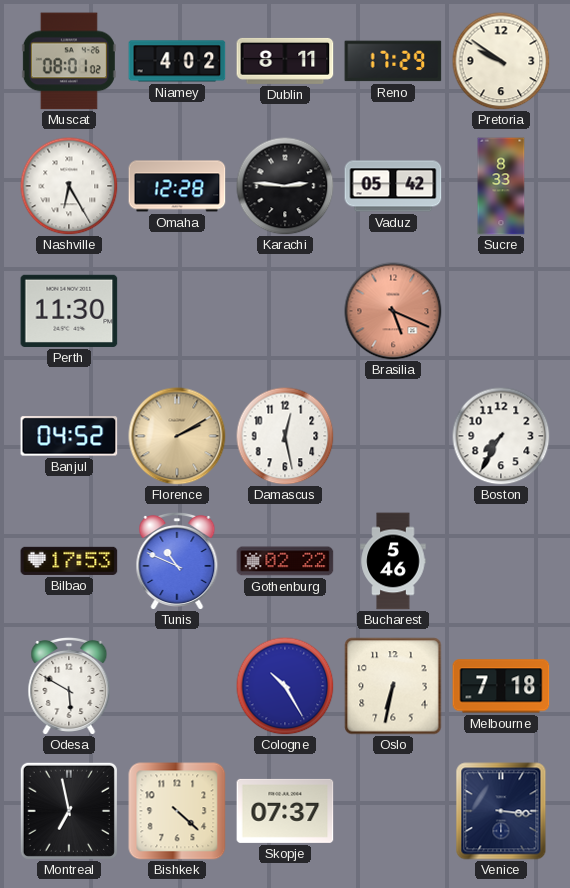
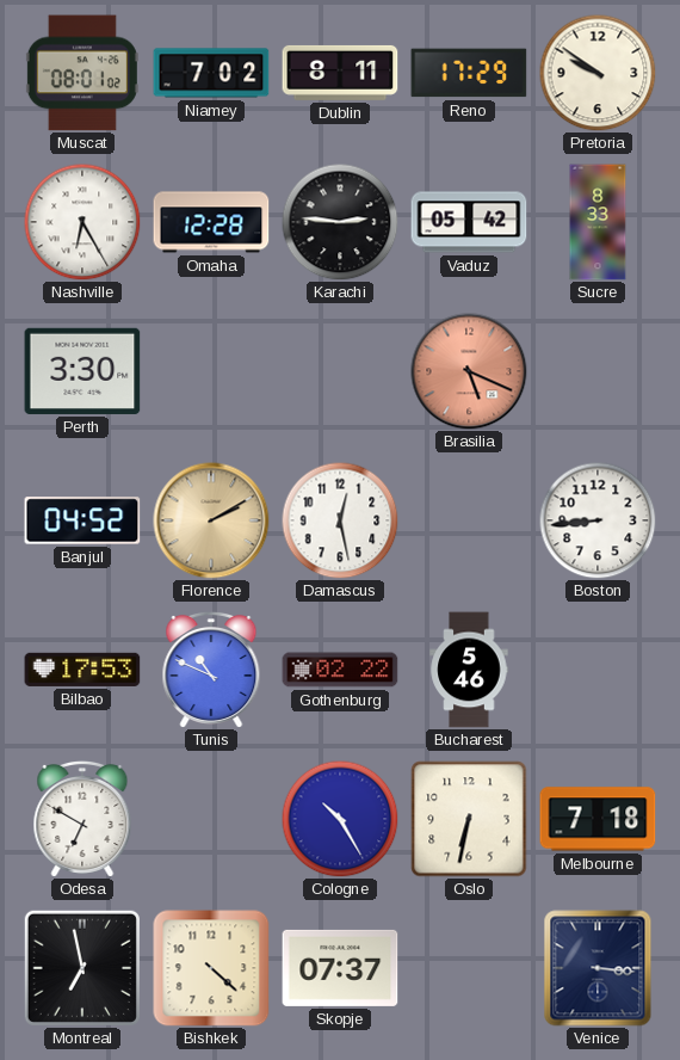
Niamey: 4:02 -> 7:02
Perth: 11:30 -> 3:30
Boston: 7:35 -> 8:44
Odesa: 5:50 -> 6:50
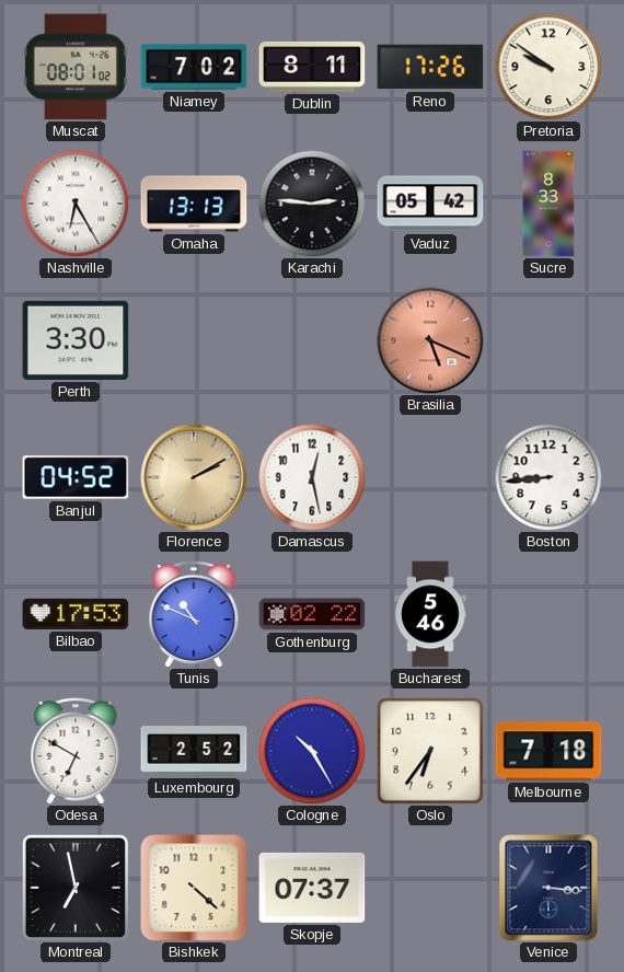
Reno: 17:29 -> 17:26
Omaha: 12:28 -> 13:13
Luxembourg: none -> 2:52
Oslo: 6:32 -> 6:36
